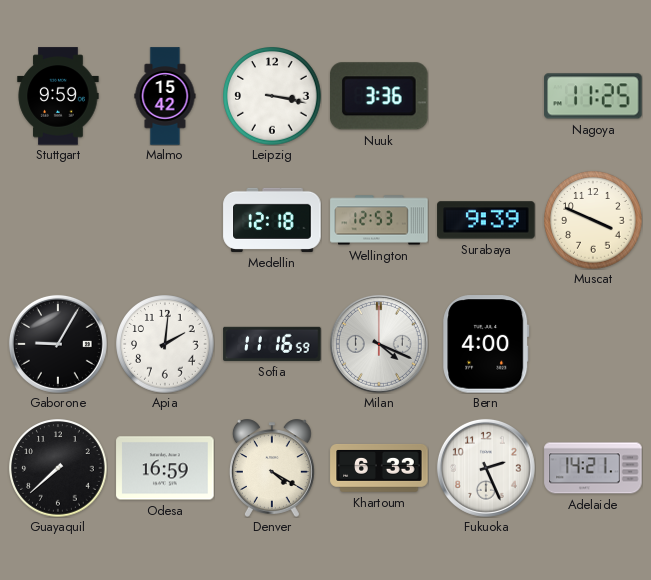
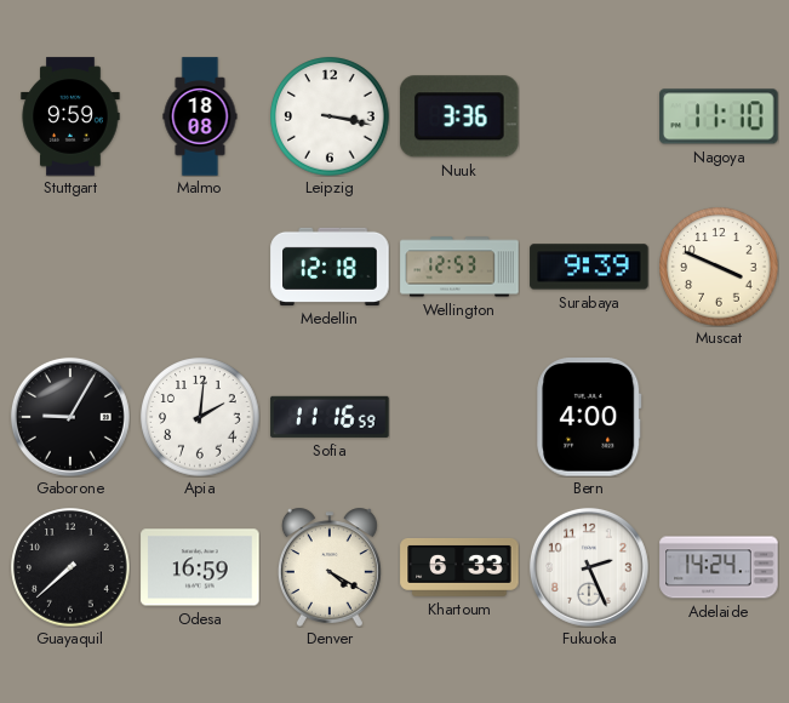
Malmo: 15:42 -> 18:08
Nagoya: 11:25 -> 11:10
Milan: 4:19 -> none
Adelaide: 14:21 -> 14:24
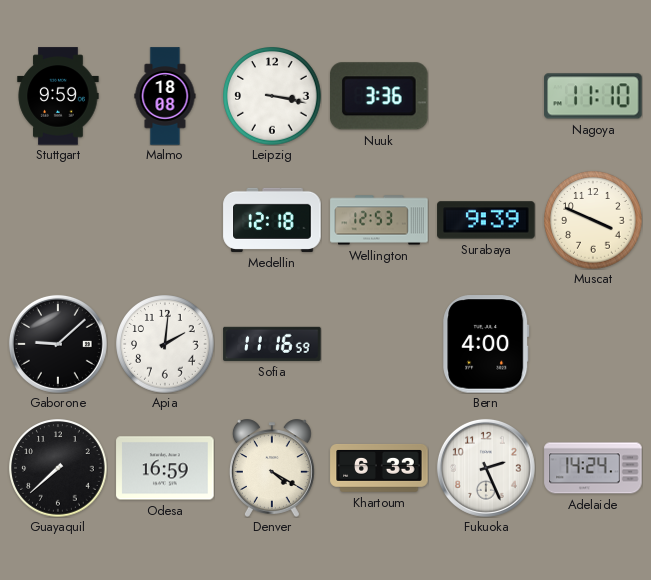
Gaborone: 9:05 -> 9:08
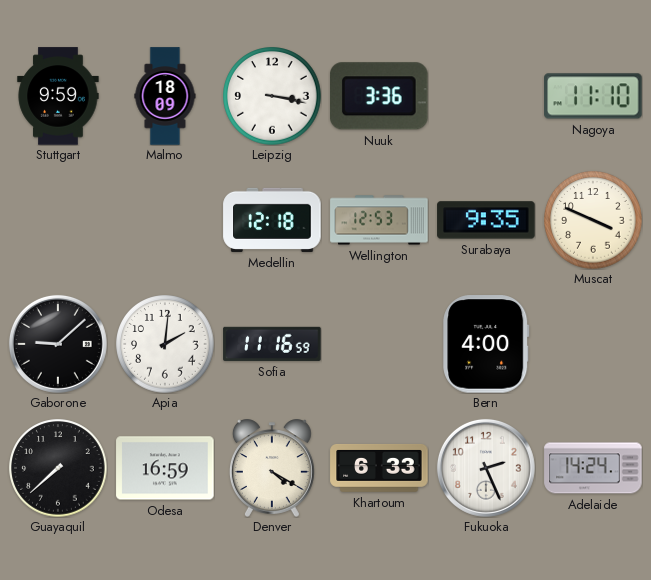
Malmo: 18:08 -> 18:09
Surabaya: 9:39 -> 9:35
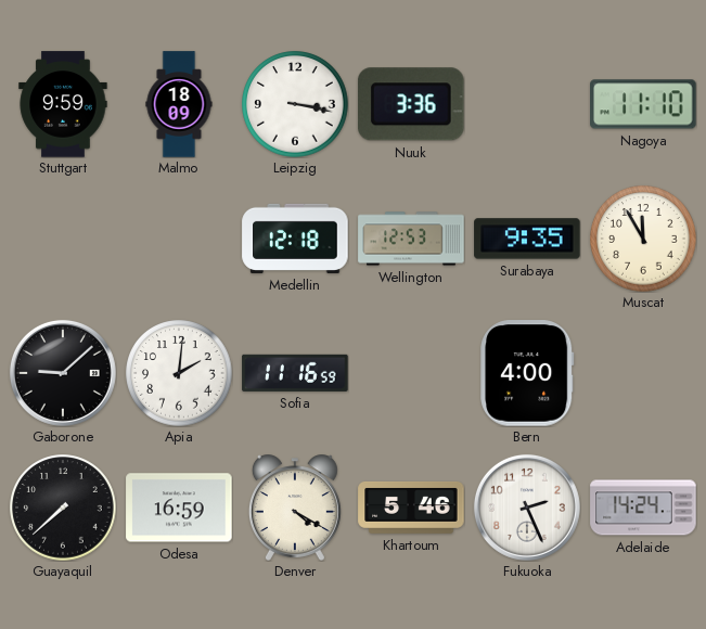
Muscat: 3:49 -> 11:55
Khartoum: 6:33 -> 5:46
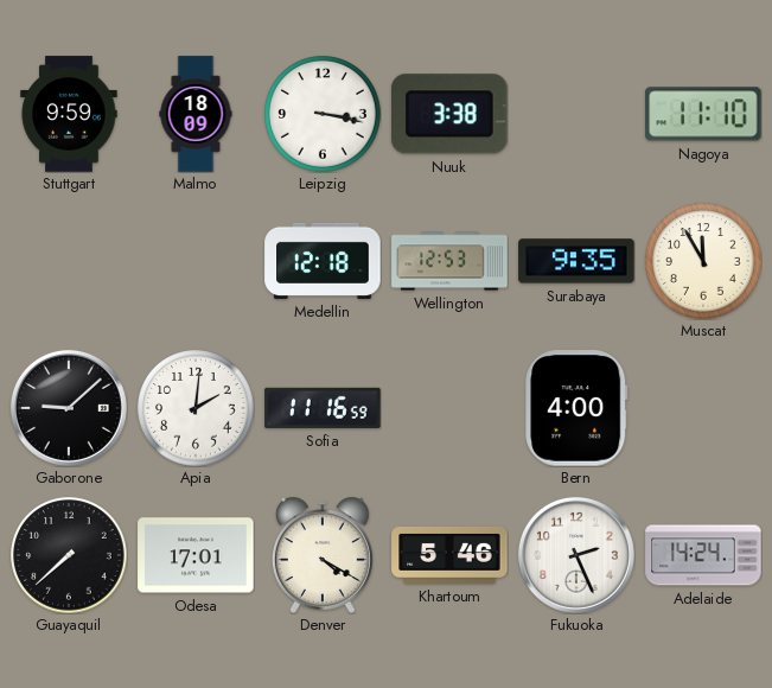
Nuuk: 3:36 -> 3:38
Odesa: 16:59 -> 17:01
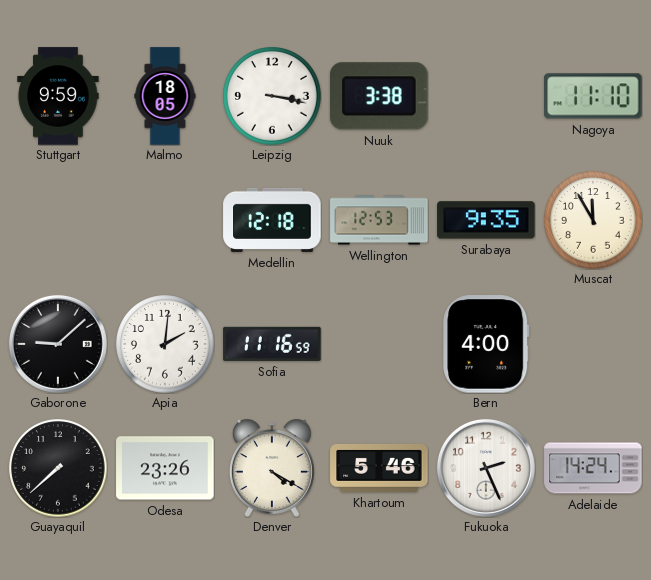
Malmo: 18:09 -> 18:05
Odesa: 17:01 -> 23:26
